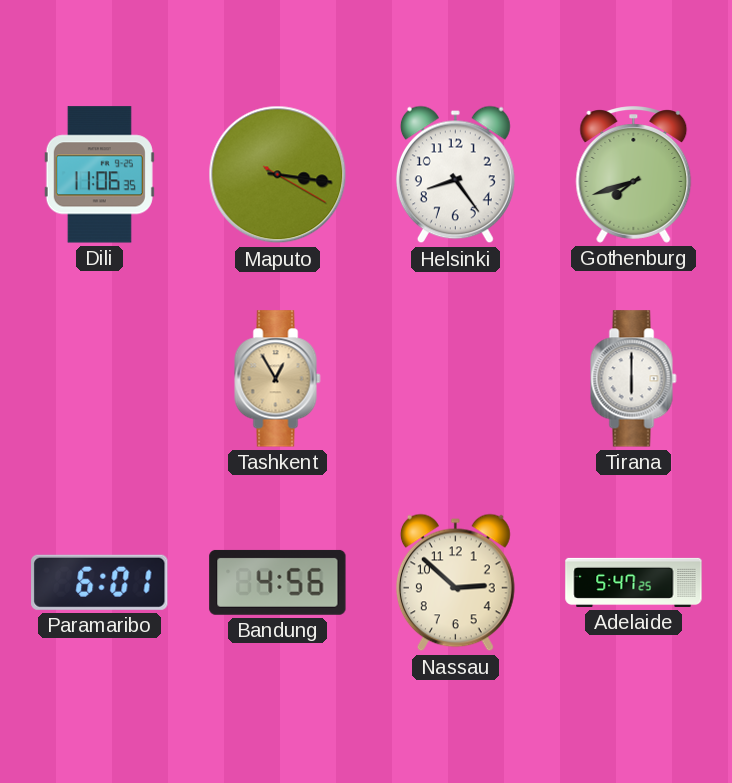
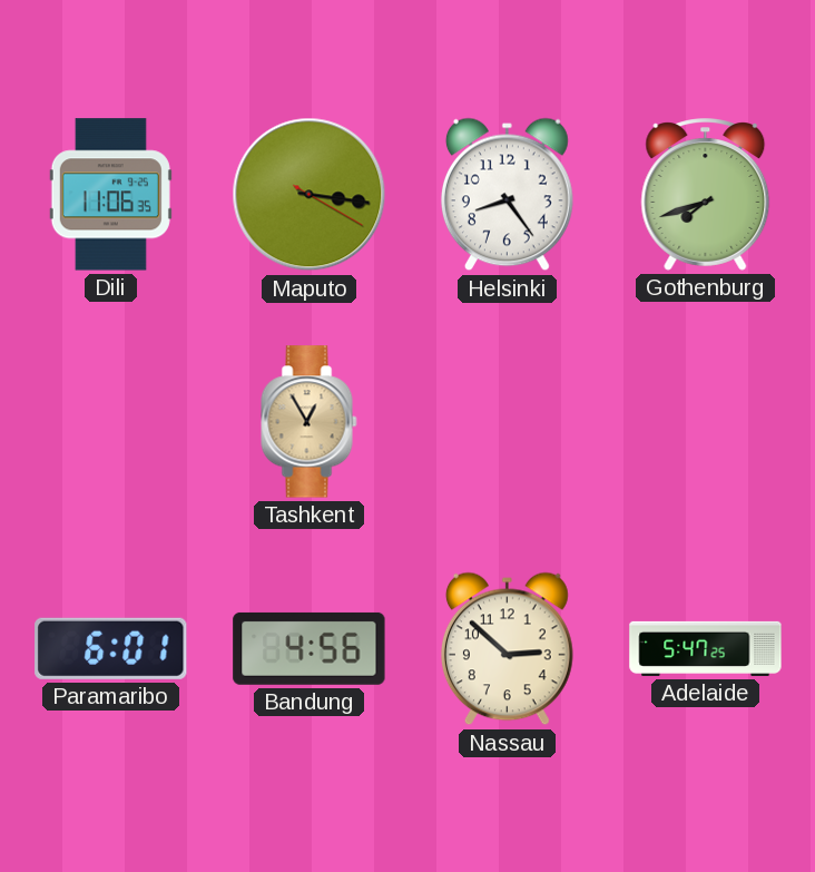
Tirana: 6:00 -> none
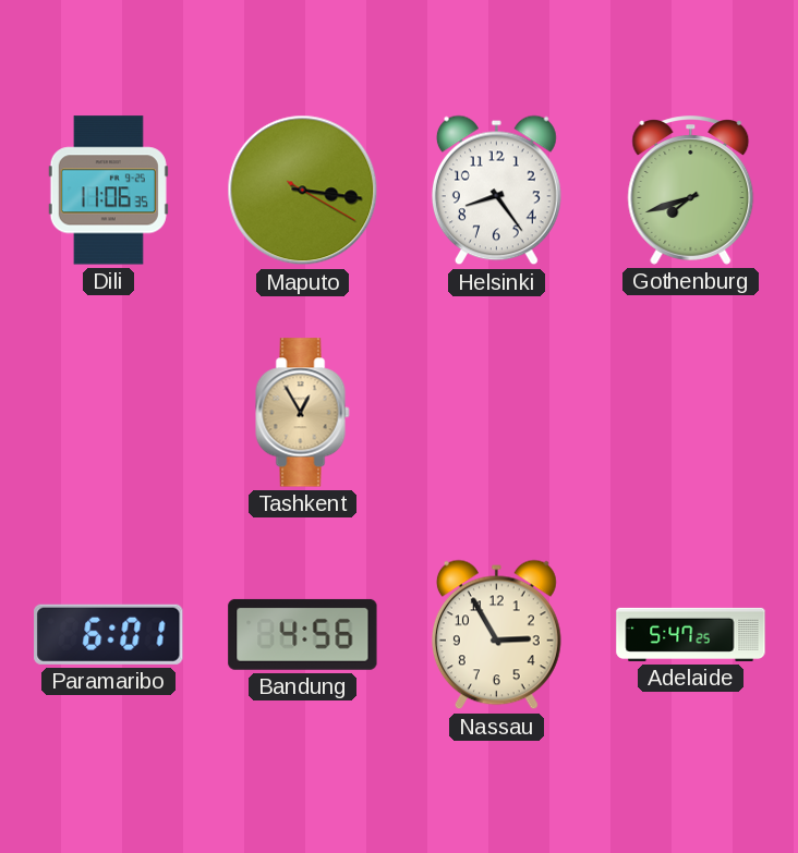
Nassau: 2:52 -> 2:55
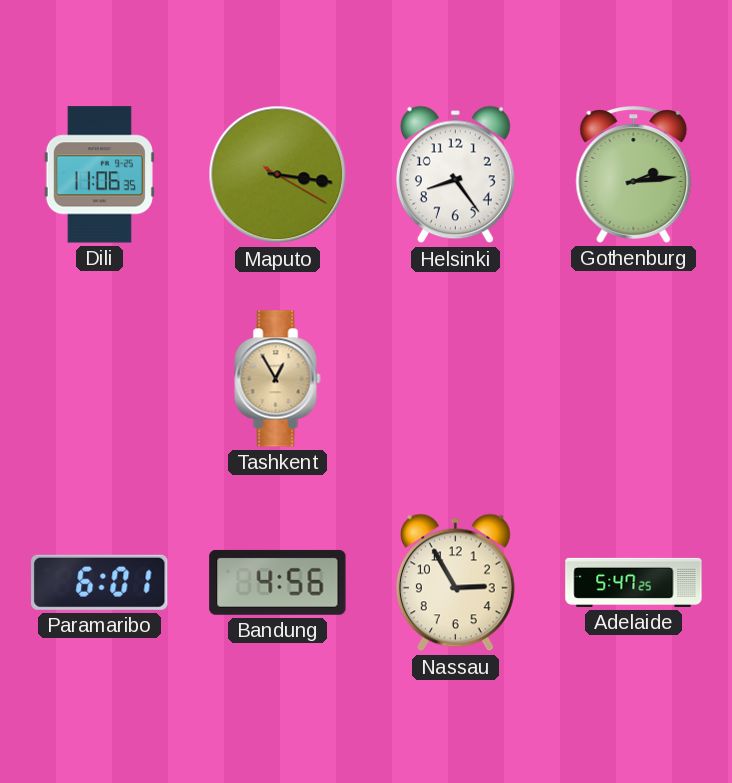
Gothenburg: 7:42 -> 2:14
